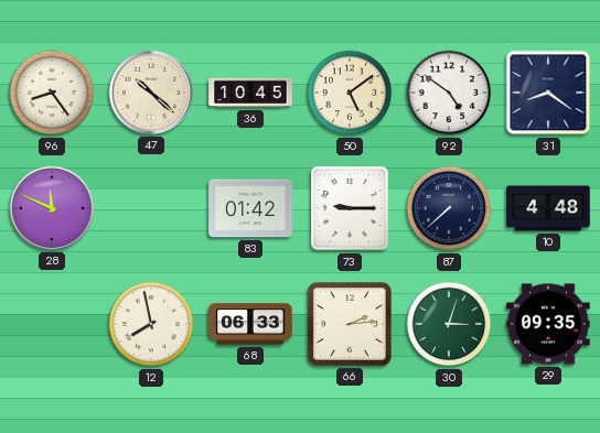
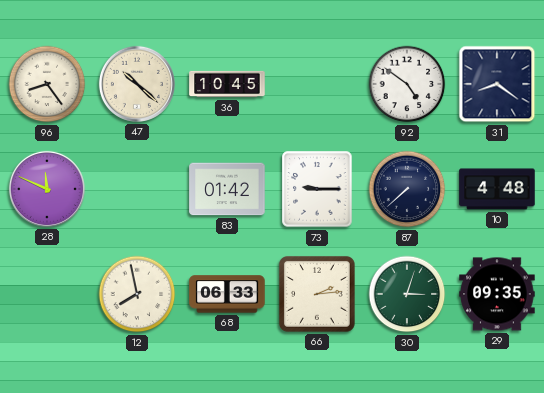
50: 5:09 -> none
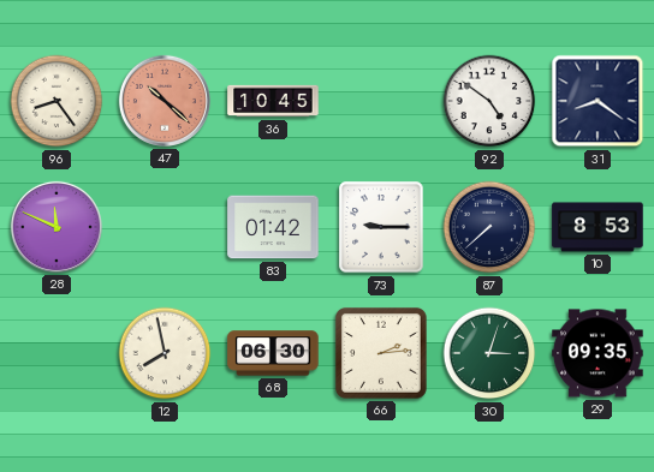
47 dial: cream -> salmon
10: 4:48 -> 8:53
68: 06:33 -> 06:30
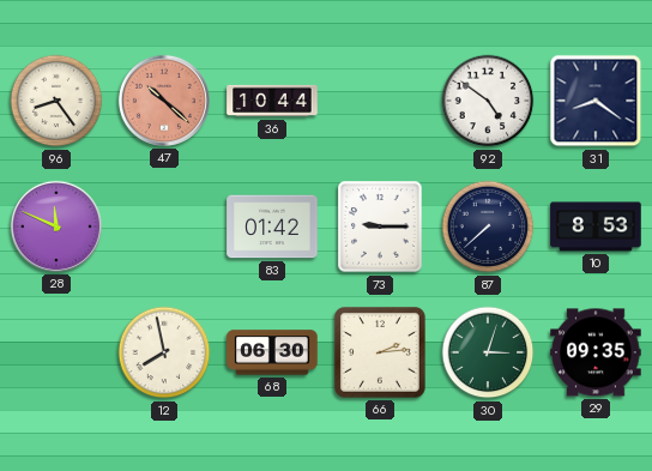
36: 10:45 -> 10:44
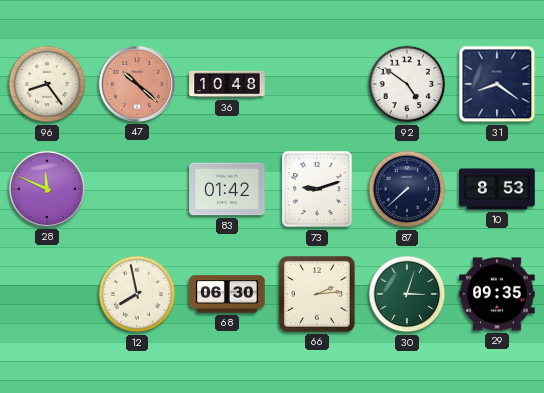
36: 10:44 -> 10:48
73: 9:15 -> 9:12
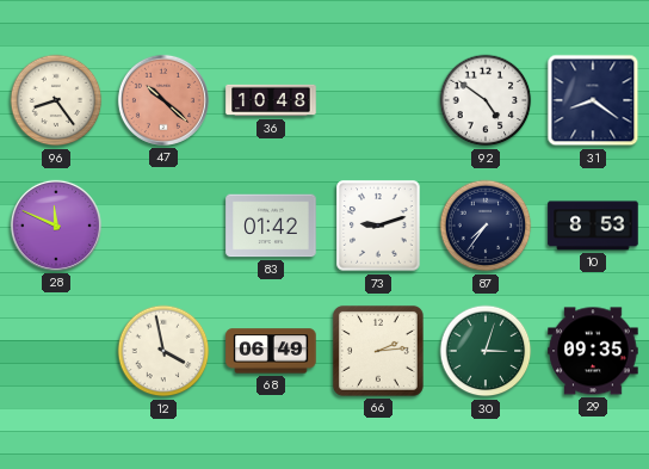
87: 7:38 -> 7:36
12: 7:58 -> 3:58
68: 06:30 -> 06:49
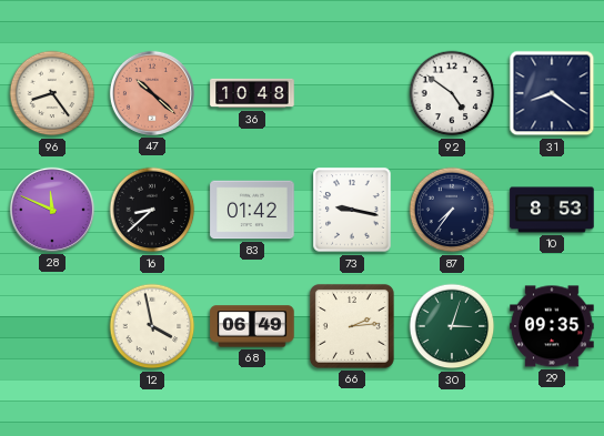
16: none -> 8:38
73: 9:12 -> 9:17
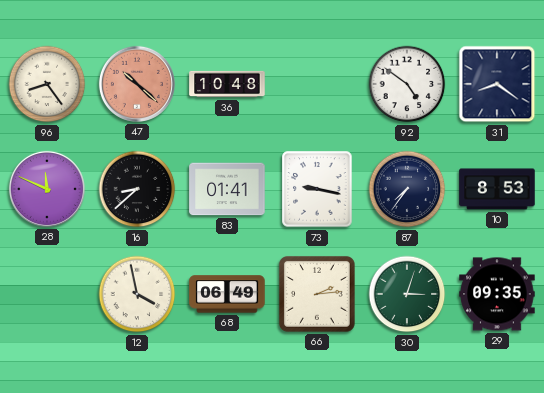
83: 01:42 -> 01:41
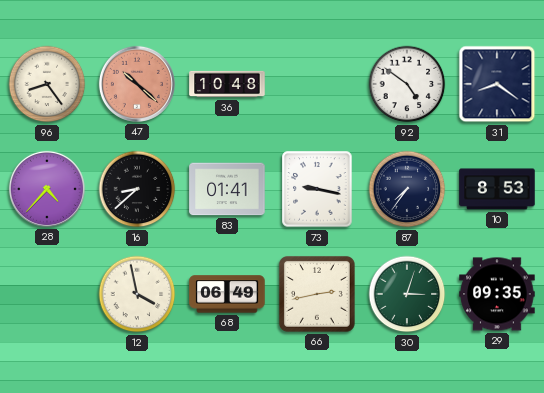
28: 11:49 -> 4:37
66: 2:14 -> 2:43
